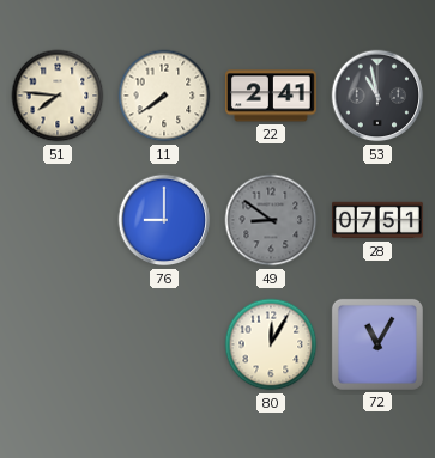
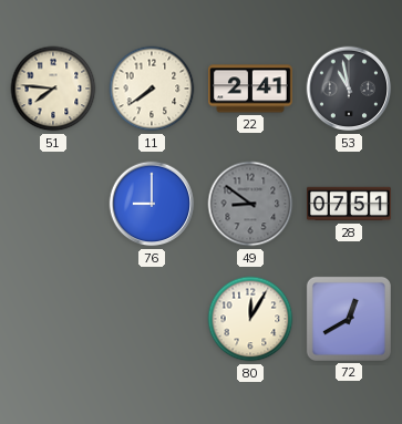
72: 11:05 -> 12:40
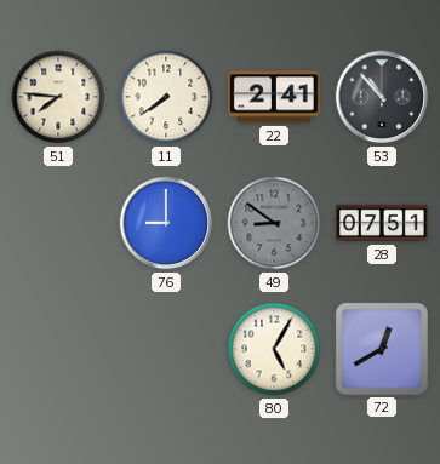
53: 10:58 -> 10:53
80: 12:05 -> 5:05
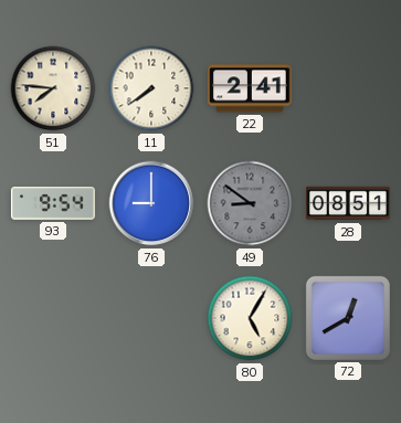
53: 10:53 -> none
93: none -> 9:54
28: 07:51 -> 08:51
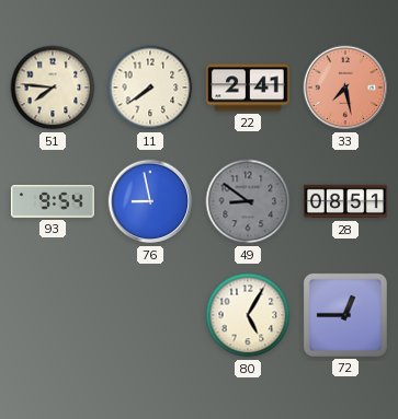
33: none -> 7:28
76: 9:00 -> 8:58
72: 12:40 -> 12:45
